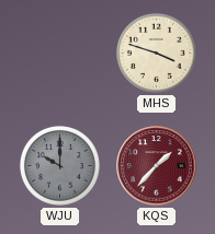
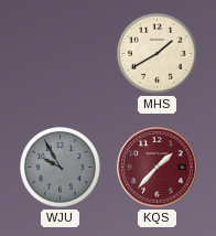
MHS: 3:48 -> 1:40
WJU: 10:00 -> 9:55
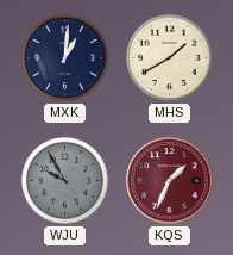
MXK: none -> 1:01
KQS: 1:37 -> 1:34
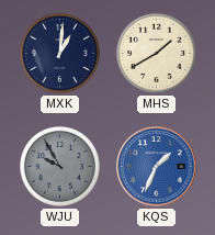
KQS dial: burgundy -> blue
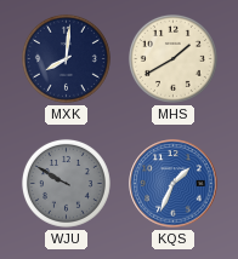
MXK: 1:01 -> 8:01
WJU: 9:55 -> 9:50
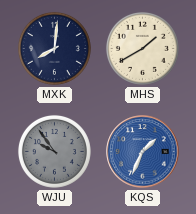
WJU: 9:50 -> 9:54
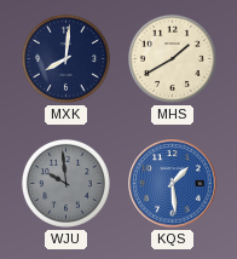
WJU: 9:54 -> 9:59
KQS: 1:34 -> 1:29
